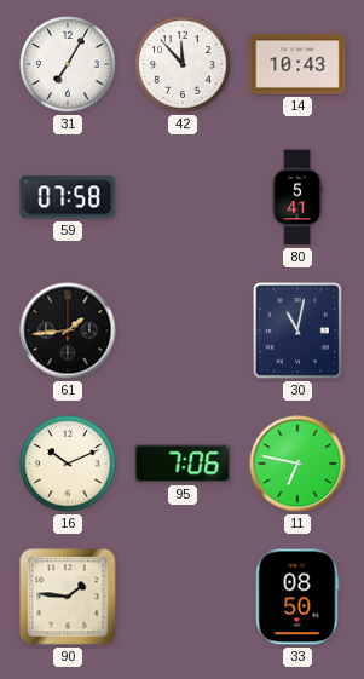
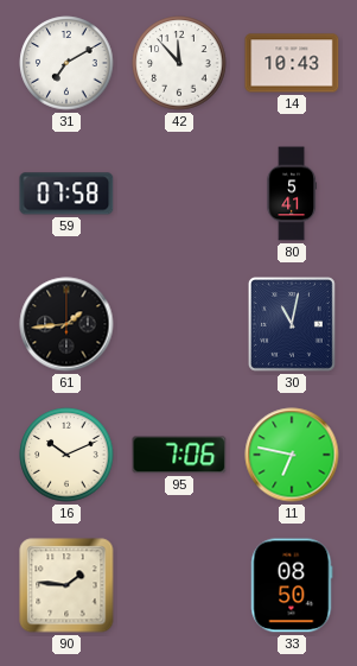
31: 7:05 -> 7:10
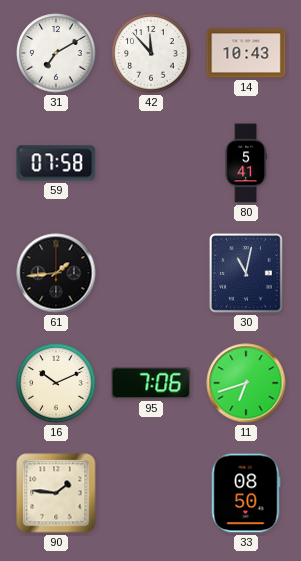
11: 6:47 -> 6:42
